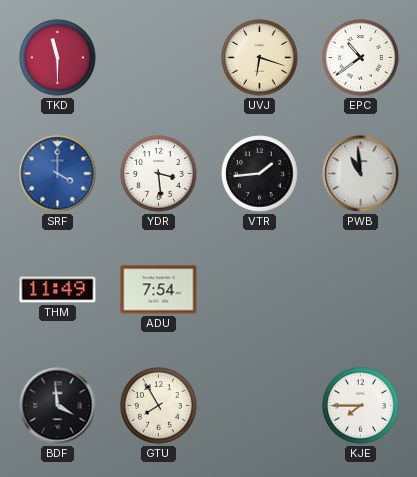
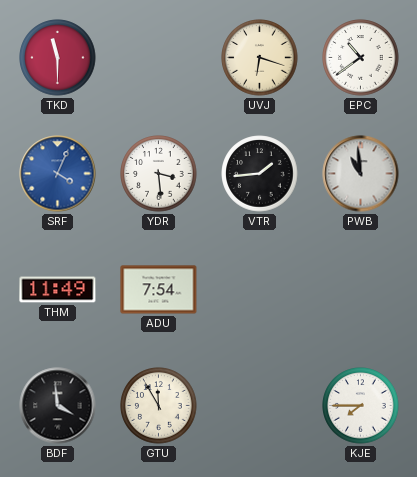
SRF: 4:00 -> 4:04
GTU: 7:55 -> 11:55
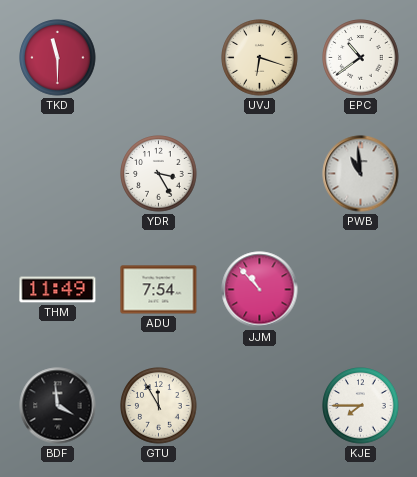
SRF: 4:04 -> none
YDR: 3:29 -> 3:25
VTR: 1:44 -> none
JJM: none -> 10:53
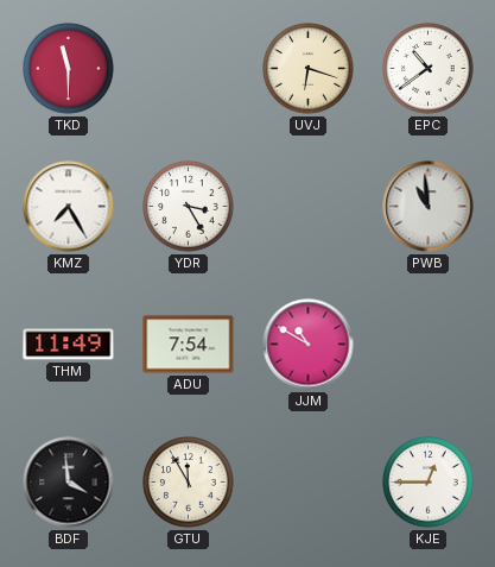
KMZ: none -> 7:25
JJM: 10:53 -> 10:50
KJE: 7:45 -> 12:45
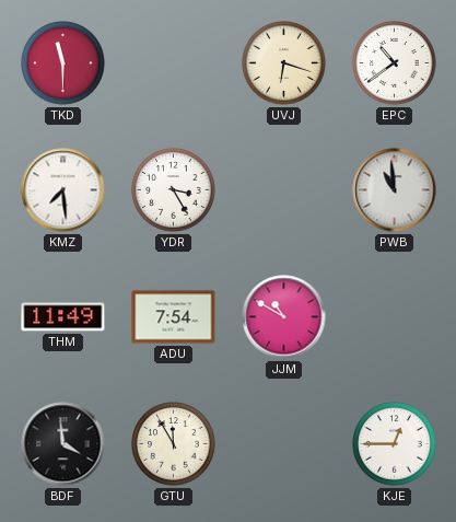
KMZ: 7:25 -> 7:29
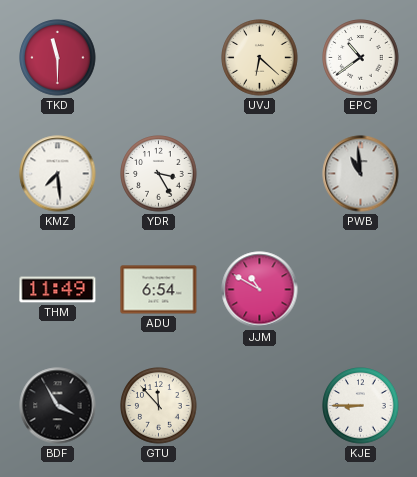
UVJ: 6:18 -> 6:22
ADU: 7:54 -> 6:54
BDF: 3:59 -> 3:55
GTU: 11:55 -> 11:53
KJE: 12:45 -> 8:45
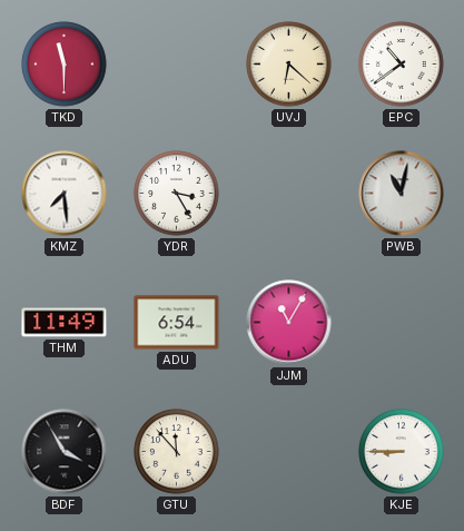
PWB: 10:59 -> 11:02
JJM: 10:50 -> 11:05
